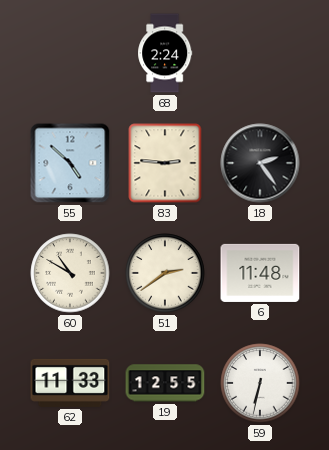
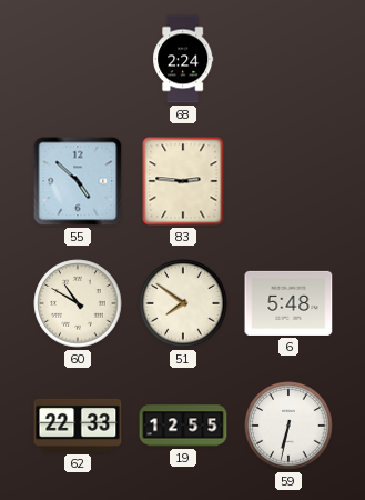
18: 2:24 -> none
51: 2:39 -> 7:51
6: 11:48 -> 5:48
62: 11:33 -> 22:33
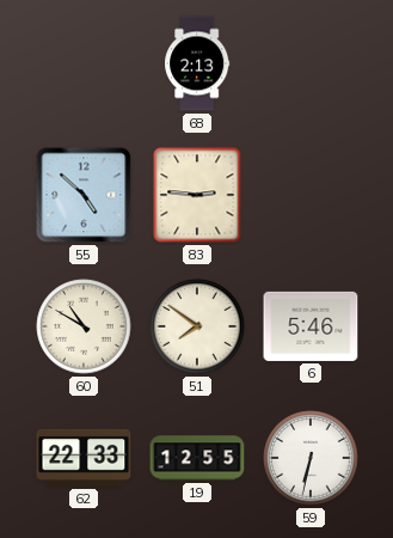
68: 2:24 -> 2:13
6: 5:48 -> 5:46
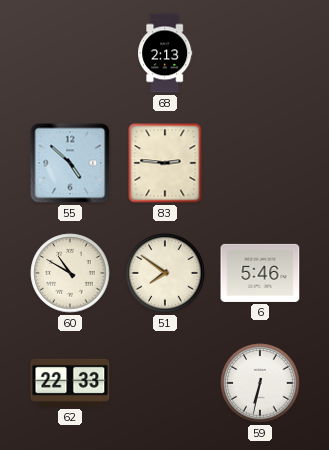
19: 12:55 -> none
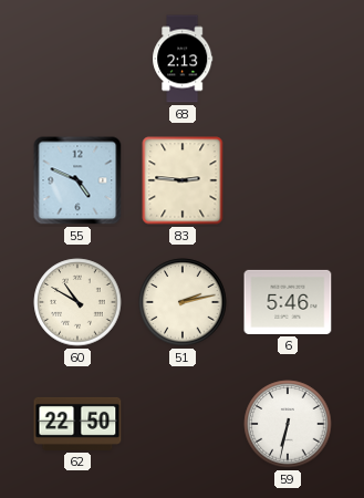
55: 4:52 -> 4:49
51: 7:51 -> 2:13
62: 22:33 -> 22:50
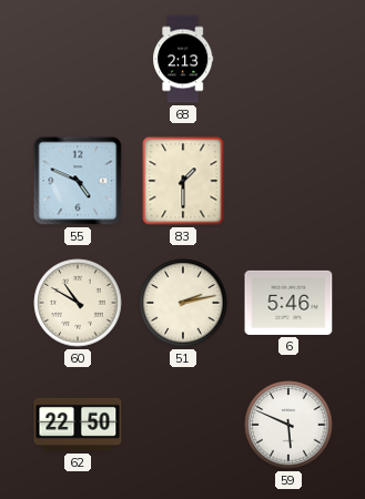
83: 2:46 -> 1:30
59: 6:32 -> 5:49
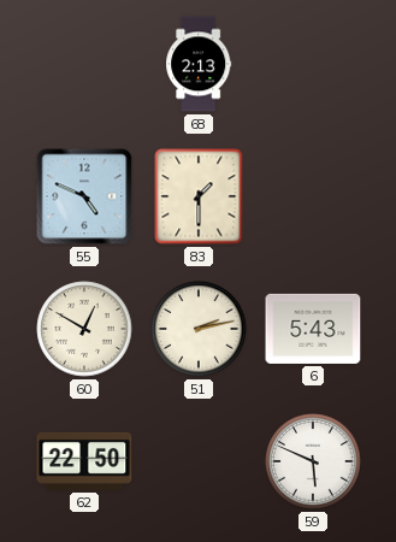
60: 10:50 -> 12:50
6: 5:46 -> 5:43
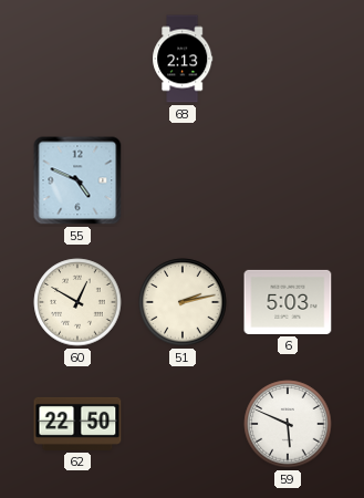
83: 1:30 -> none
6: 5:43 -> 5:03
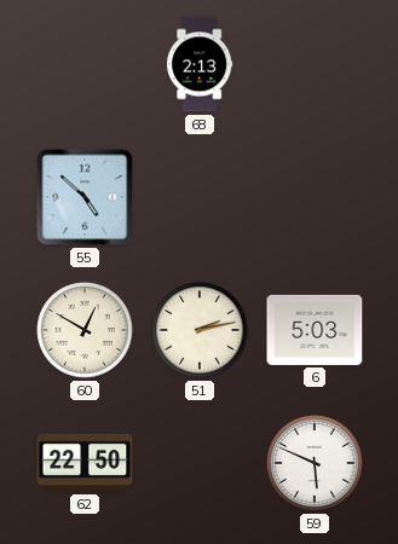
55: 4:49 -> 4:52
